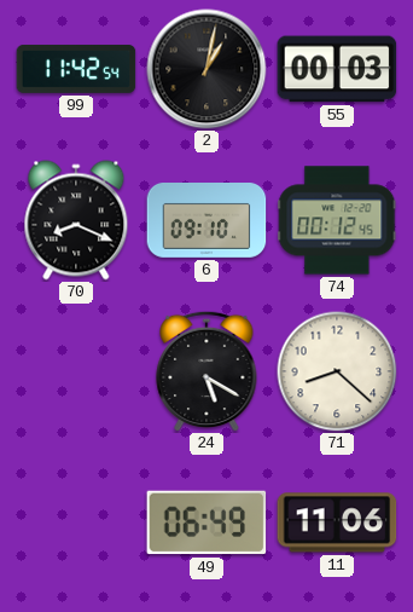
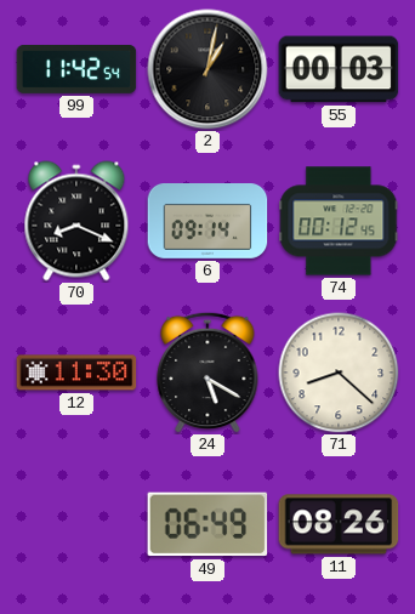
6: 09:10 -> 09:14
12: none -> 11:30
11: 11:06 -> 08:26
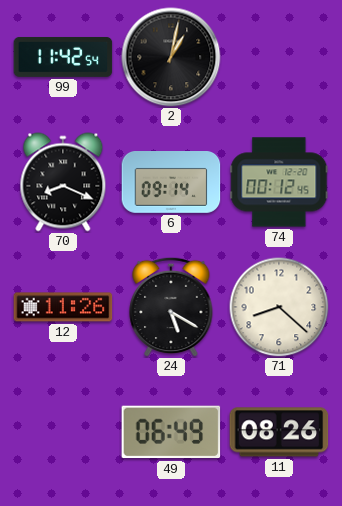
55: 00:03 -> none
12: 11:30 -> 11:26
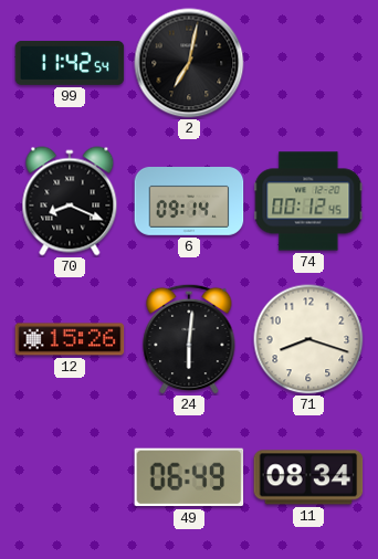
2: 1:02 -> 7:02
12: 11:26 -> 15:26
24: 5:20 -> 6:01
71: 8:22 -> 8:18
11: 08:26 -> 08:34
